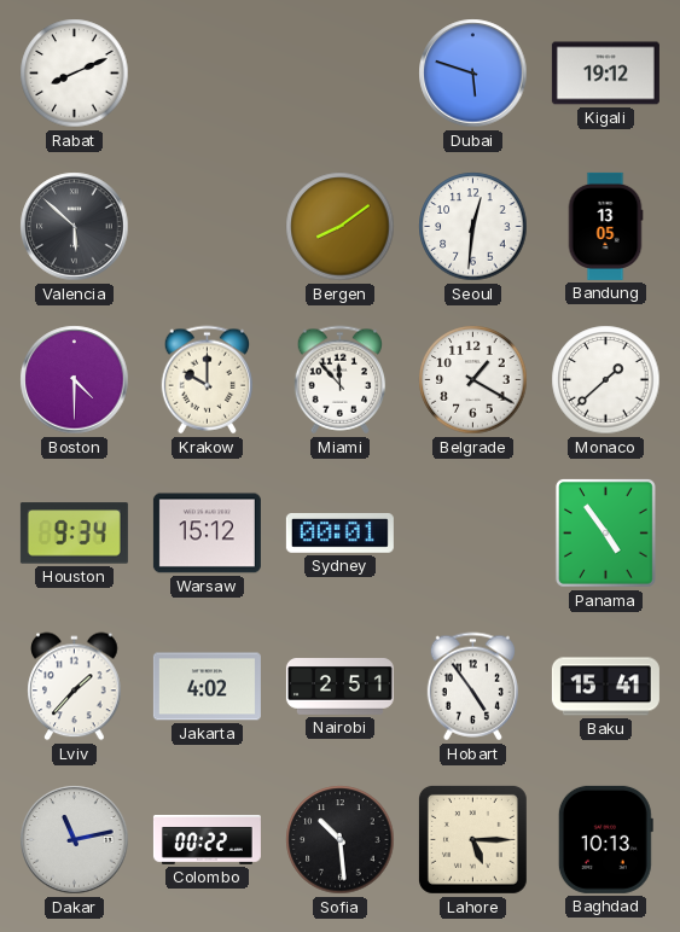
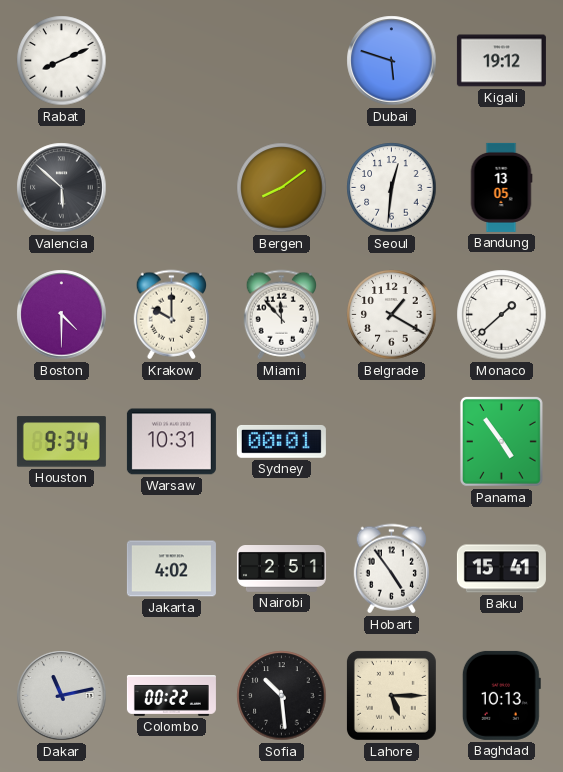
Warsaw: 15:12 -> 10:31
Lviv: 1:37 -> none
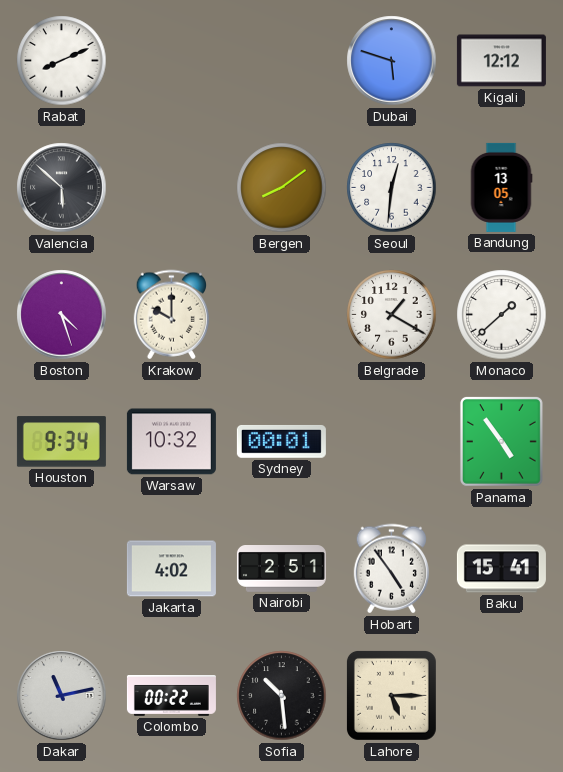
Kigali: 19:12 -> 12:12
Boston: 4:30 -> 4:27
Miami: 11:53 -> none
Warsaw: 10:31 -> 10:32
Baghdad: 10:13 -> none
